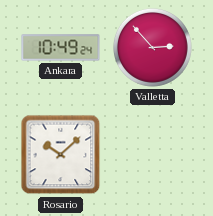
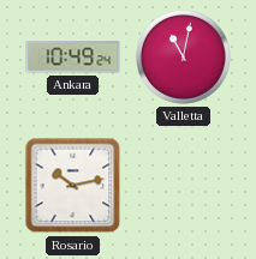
Valletta: 2:53 -> 11:02
Rosario: 10:08 -> 10:13
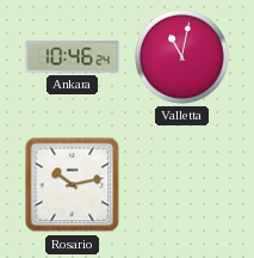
Ankara: 10:49 -> 10:46
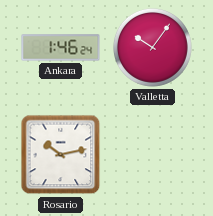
Ankara: 10:46 -> 1:46
Valletta: 11:02 -> 10:06
